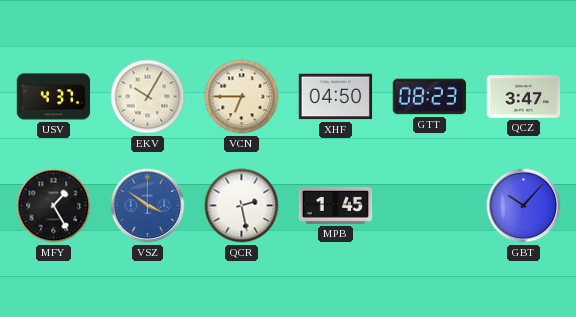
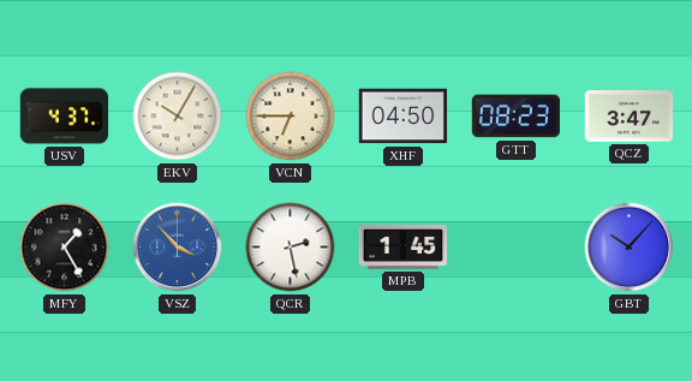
VSZ: 3:51 -> 3:53
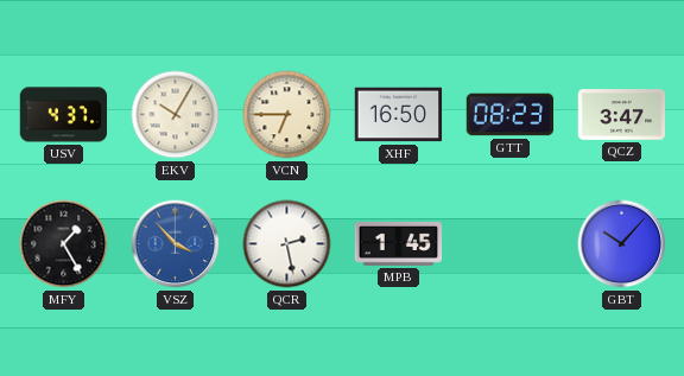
XHF: 04:50 -> 16:50
